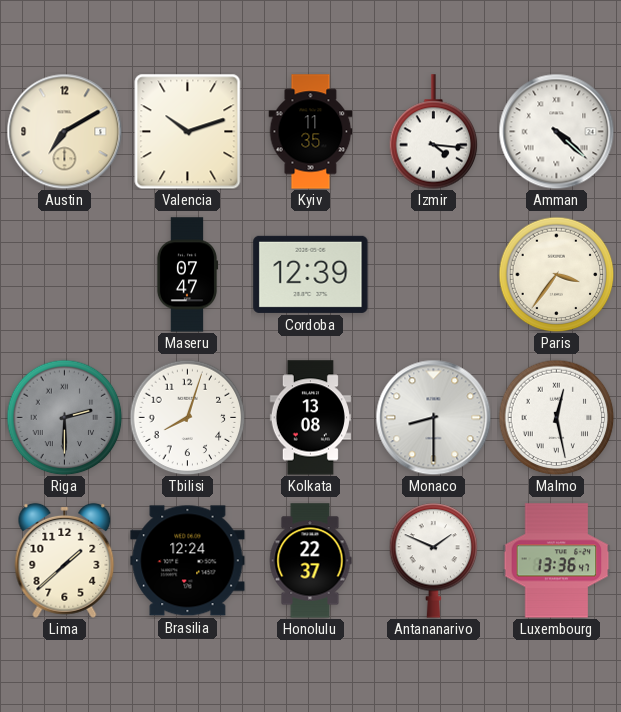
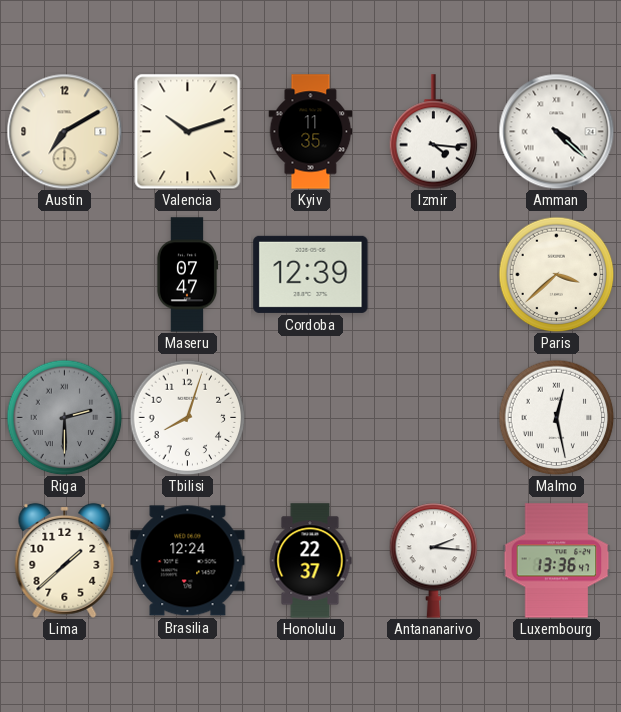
Paris: 3:36 -> 3:38
Kolkata: 13:08 -> none
Monaco: 8:30 -> none
Antananarivo: 1:49 -> 2:16
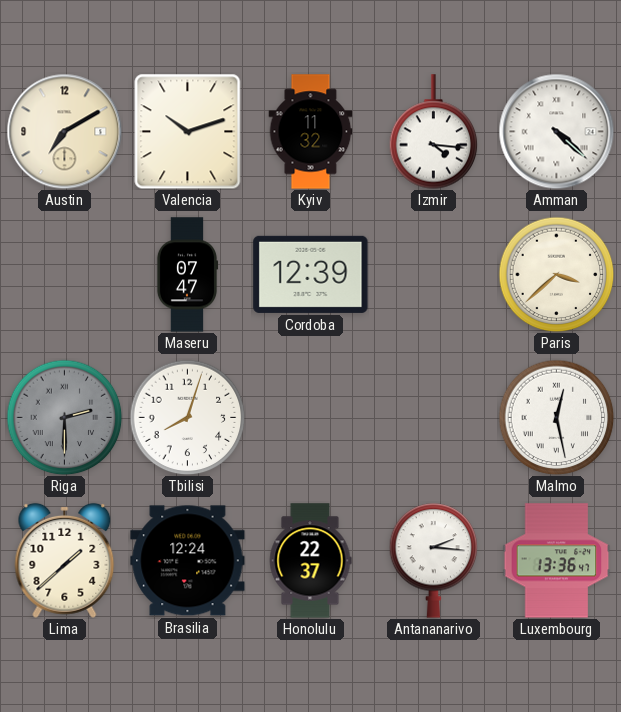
Kyiv: 11:35 -> 11:32
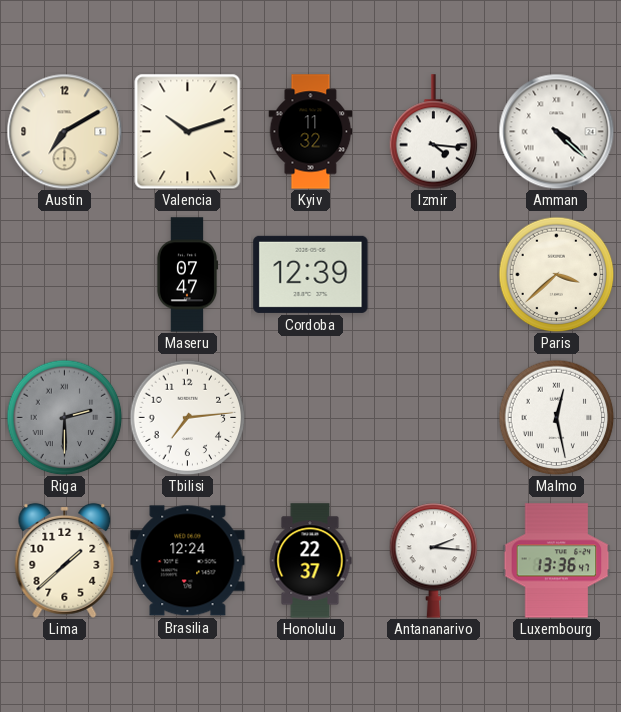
Tbilisi: 8:03 -> 7:14
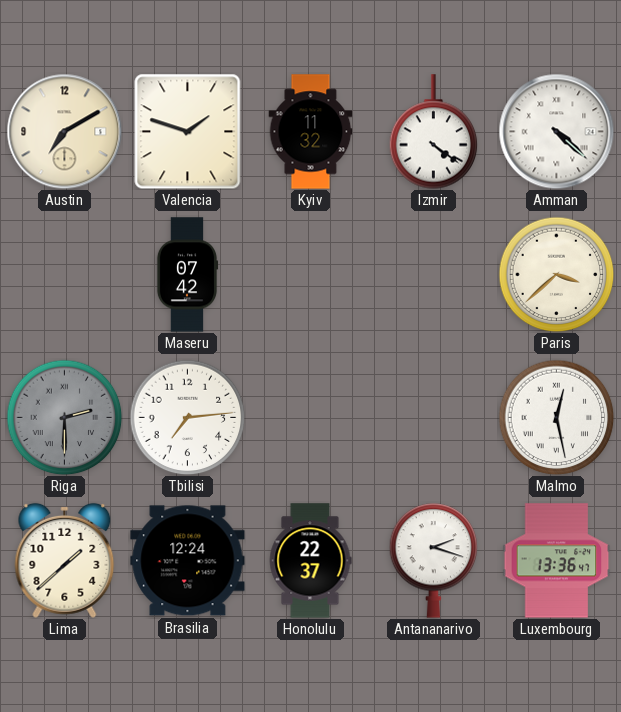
Valencia: 10:12 -> 1:48
Izmir: 4:16 -> 4:21
Maseru: 07:47 -> 07:42
Cordoba: 12:39 -> none
Antananarivo: 2:16 -> 2:18
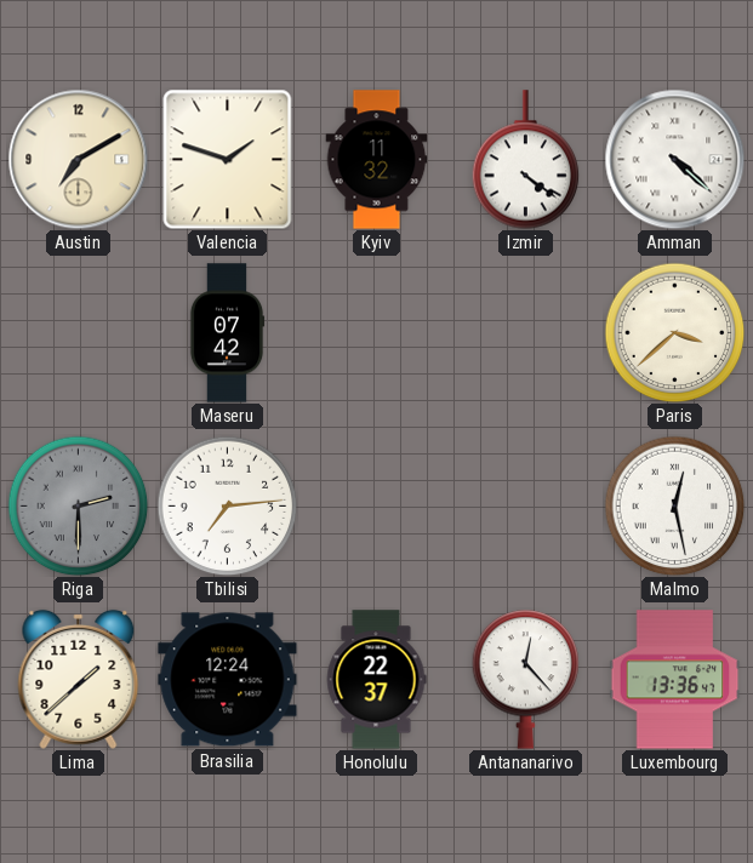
Antananarivo: 2:18 -> 12:23
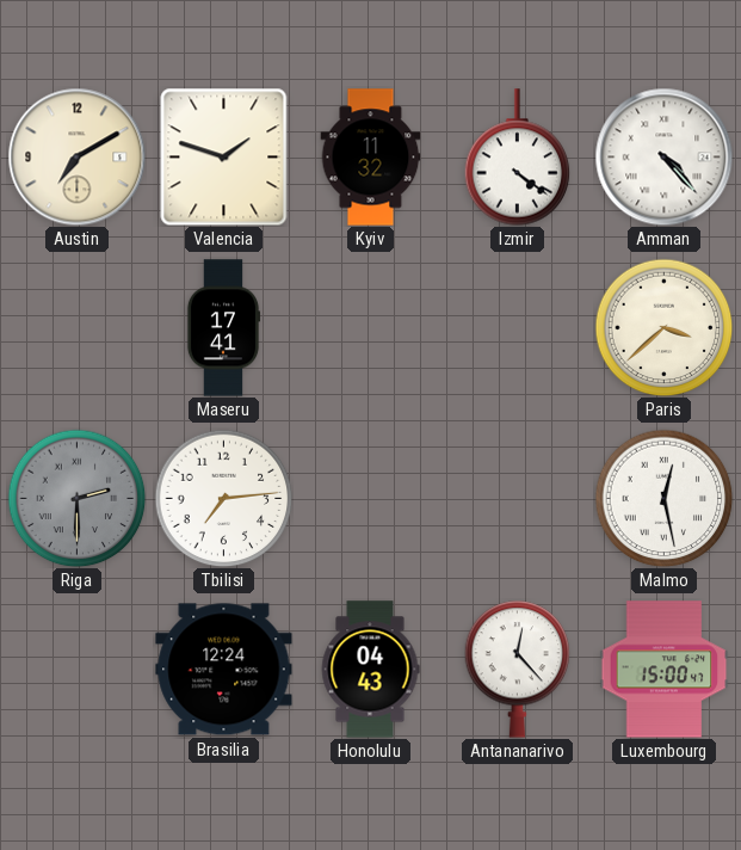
Amman: 4:22 -> 4:23
Maseru: 07:42 -> 17:41
Lima: 1:38 -> none
Honolulu: 22:37 -> 04:43
Luxembourg: 13:36 -> 15:00
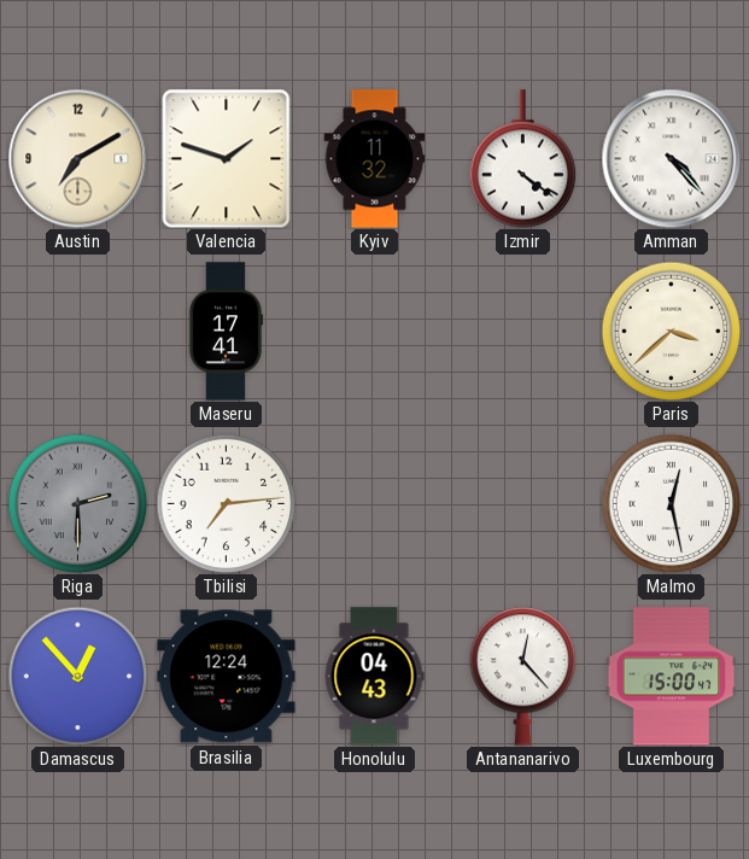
Damascus: none -> 12:53
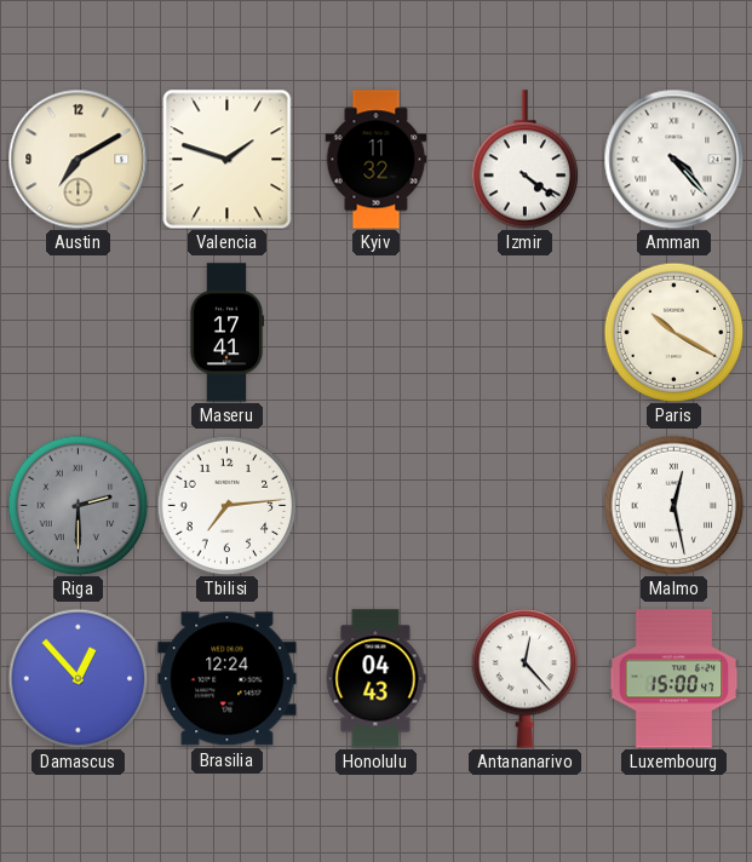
Paris: 3:38 -> 10:20
